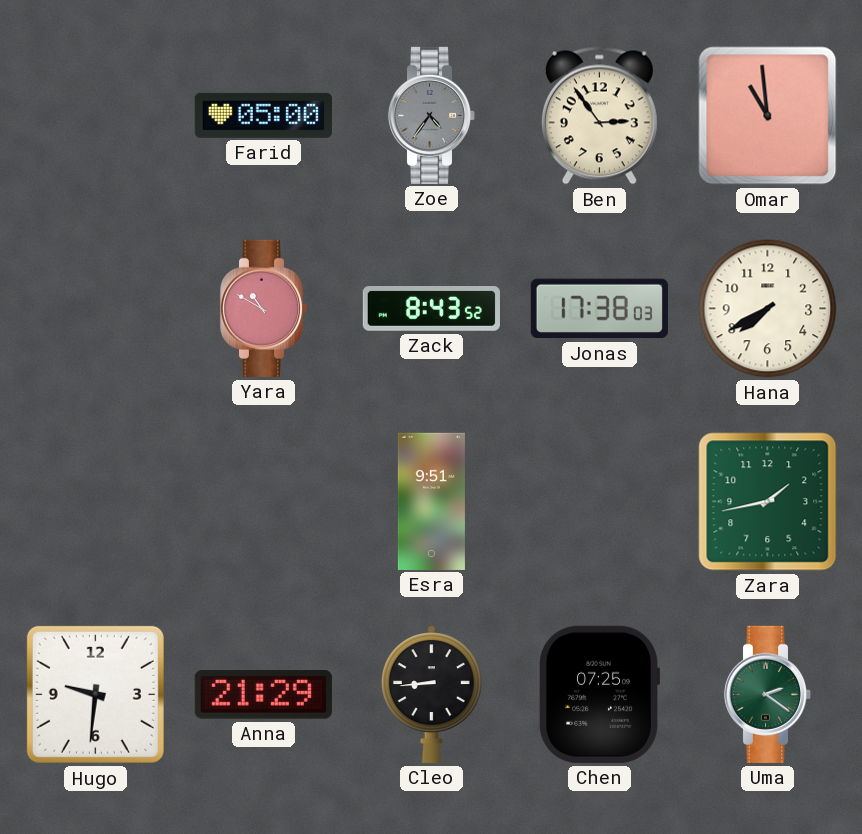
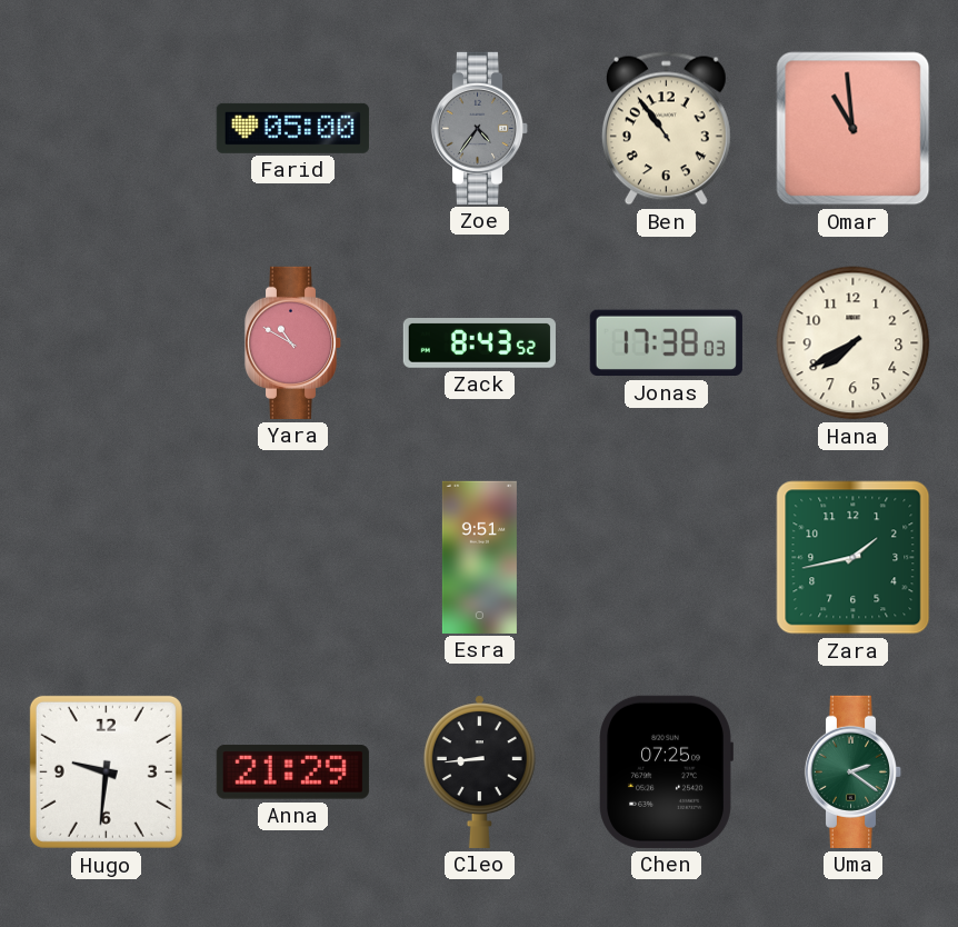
Ben: 2:54 -> 10:54
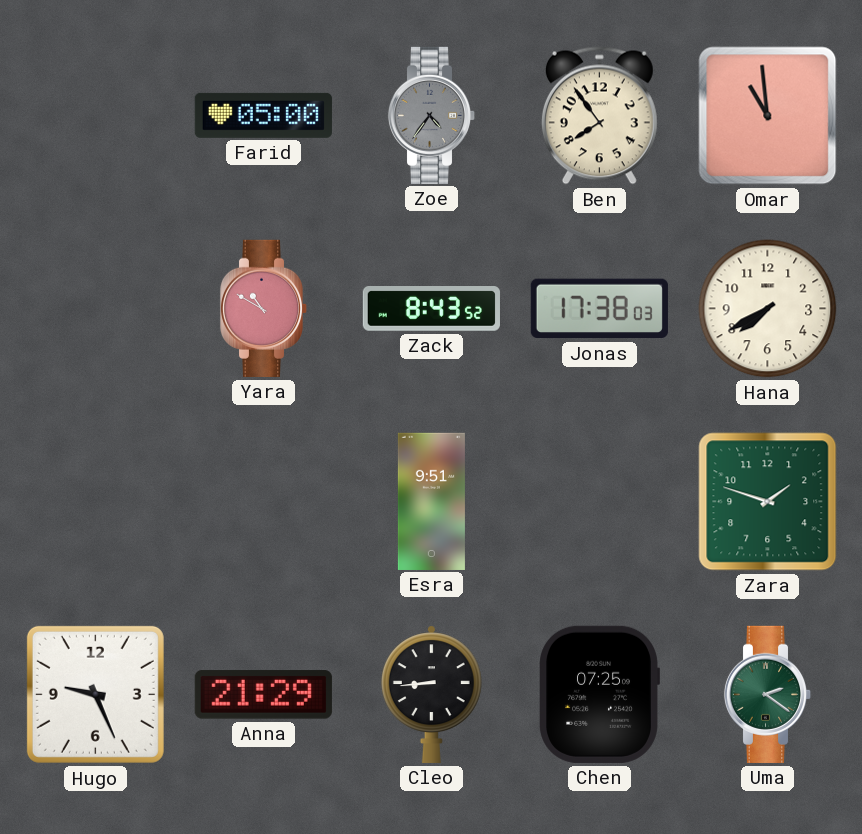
Ben: 10:54 -> 7:54
Zara: 1:43 -> 1:48
Hugo: 9:31 -> 9:26
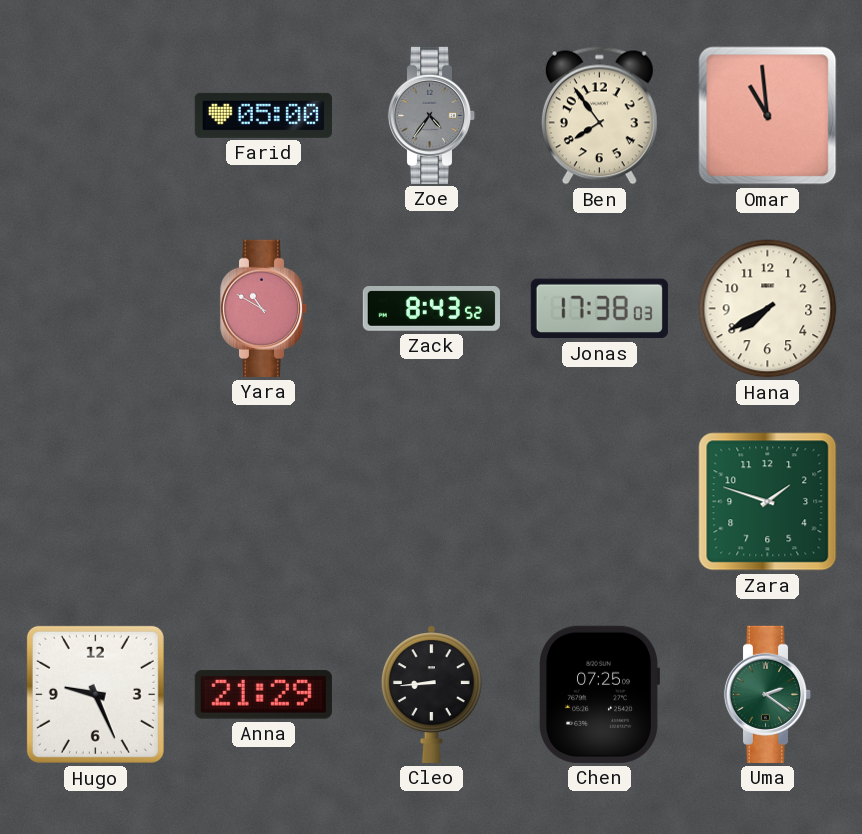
Esra: 9:51 -> none
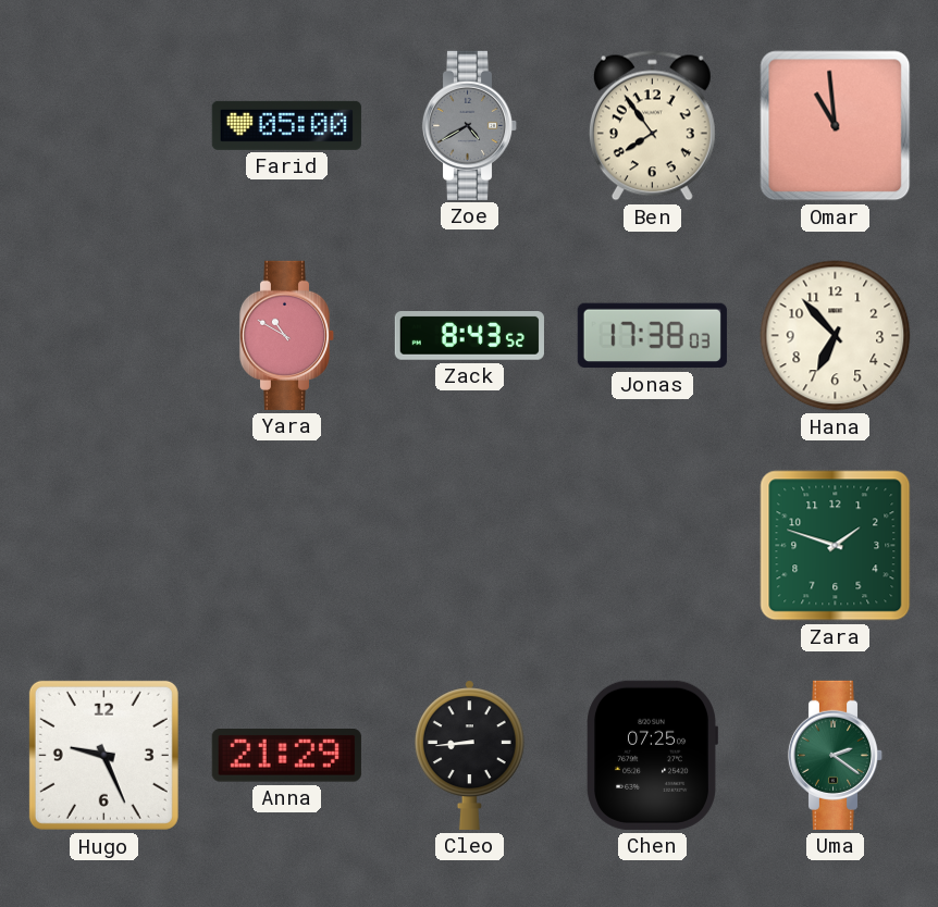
Zoe: 4:36 -> 4:40
Hana: 7:40 -> 6:53
